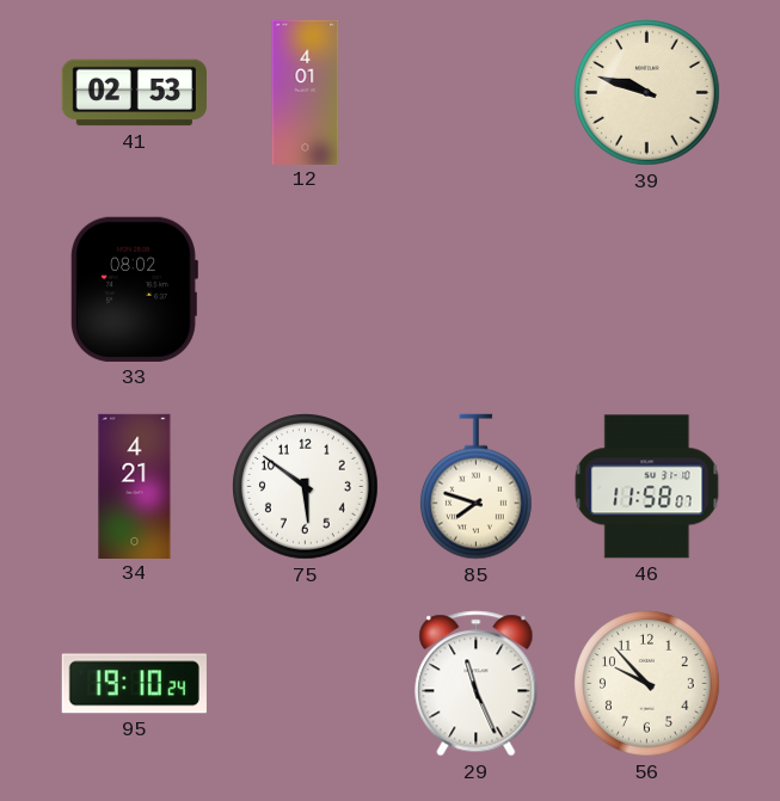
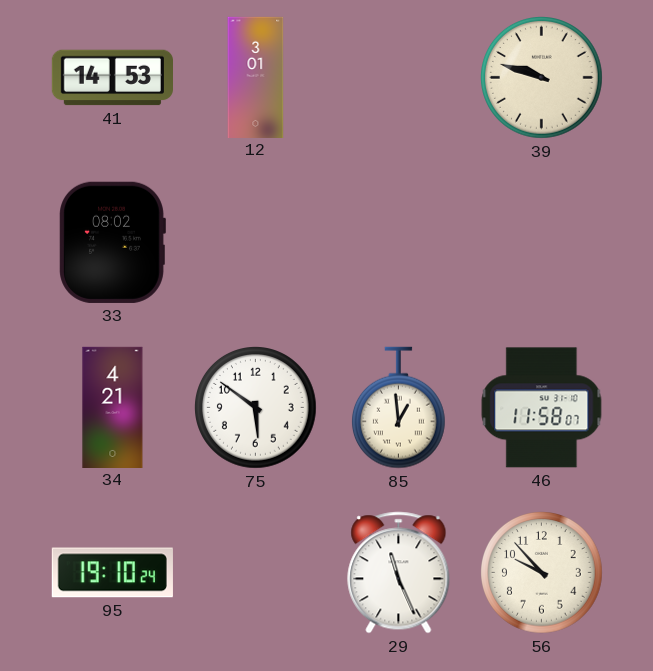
41: 02:53 -> 14:53
12: 4:01 -> 3:01
85: 7:48 -> 12:59
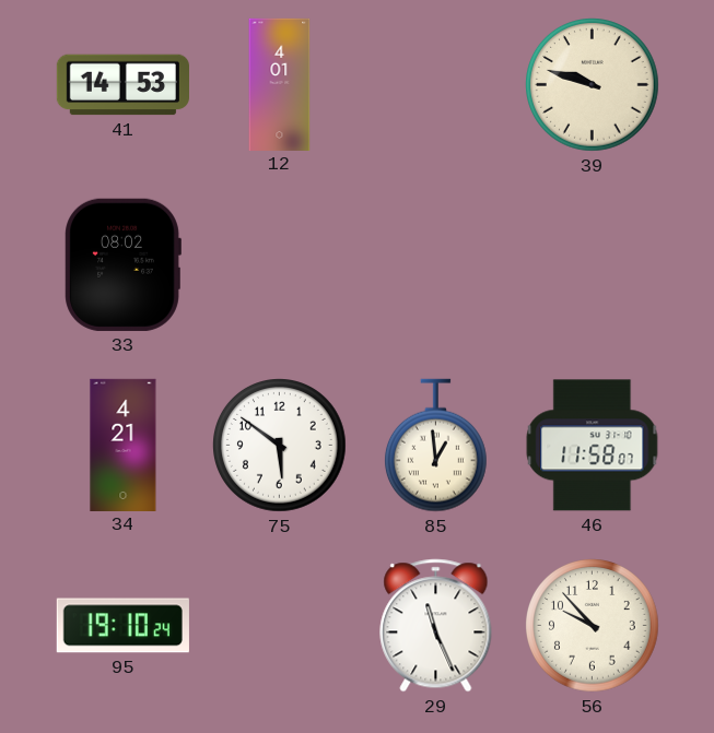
12: 3:01 -> 4:01
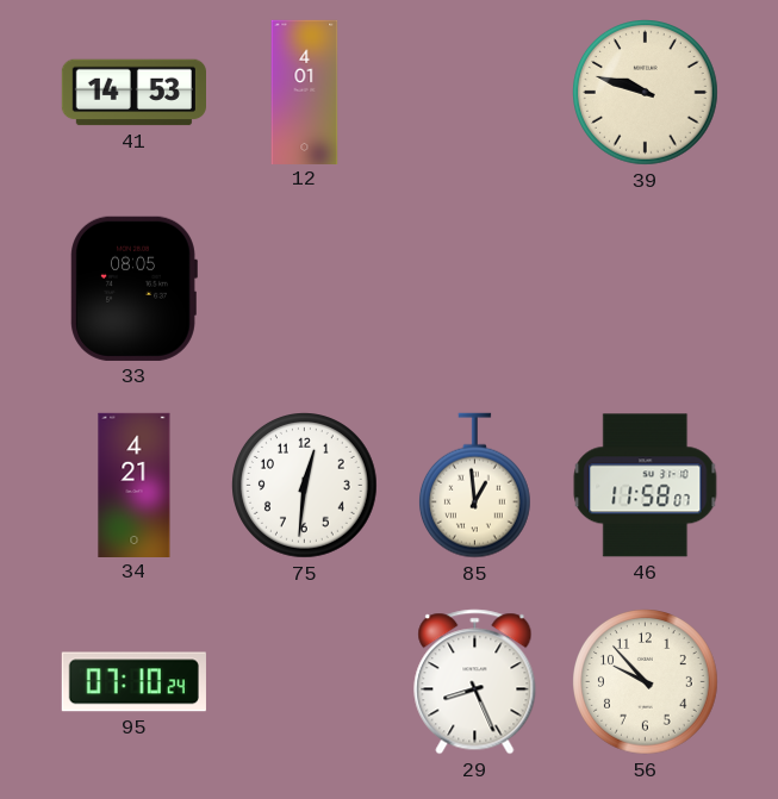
33: 08:02 -> 08:05
75: 5:51 -> 12:31
95: 19:10 -> 07:10
29: 11:26 -> 8:26
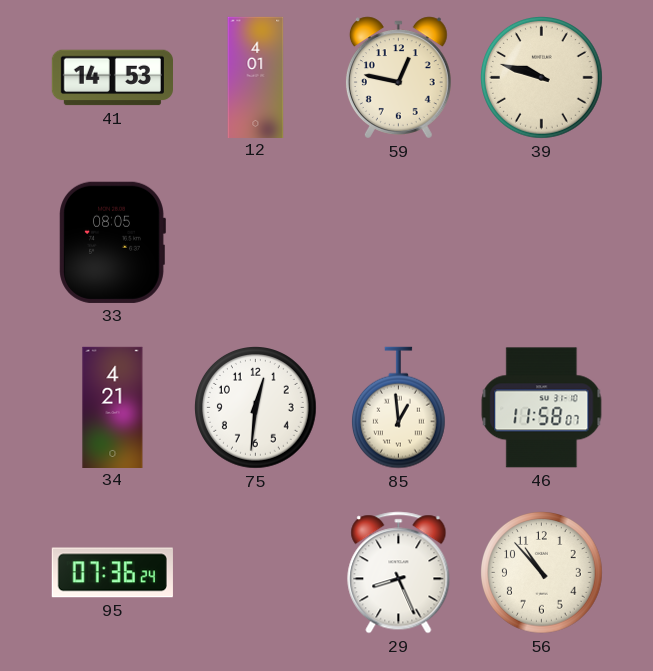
59: none -> 12:47
95: 07:10 -> 07:36
56: 9:53 -> 10:53
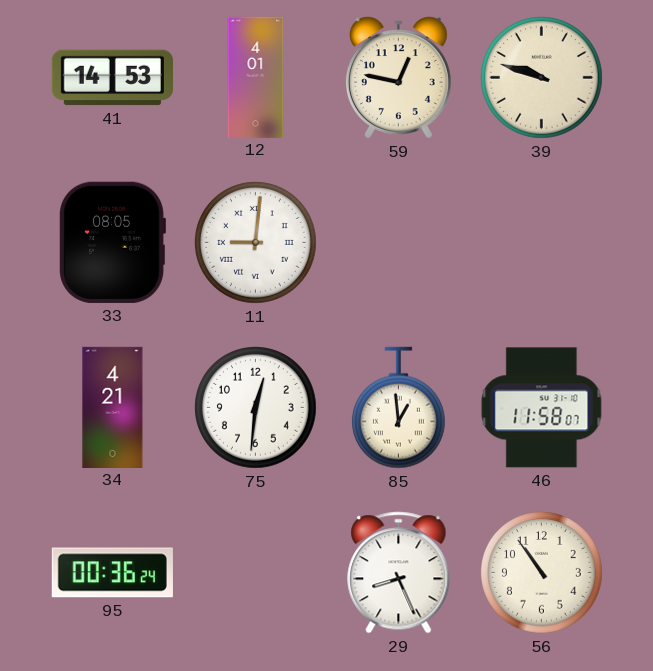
11: none -> 9:01
95: 07:36 -> 00:36
56: 10:53 -> 10:54
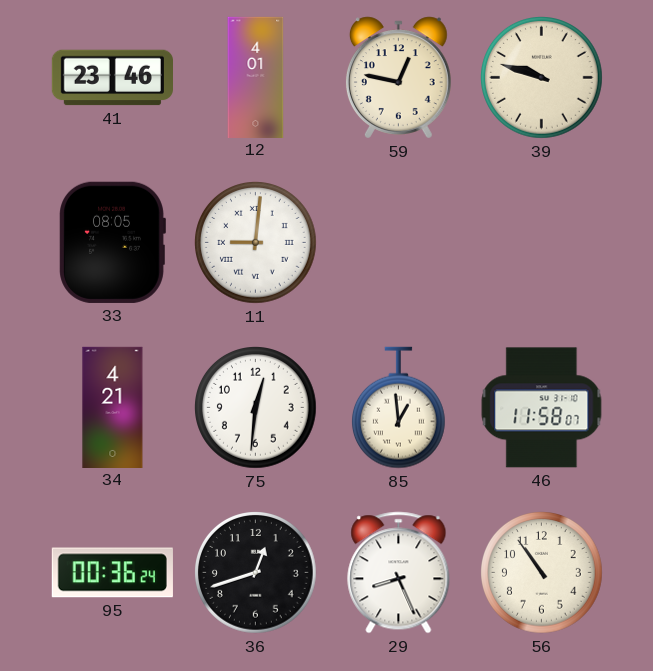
41: 14:53 -> 23:46
36: none -> 12:42
